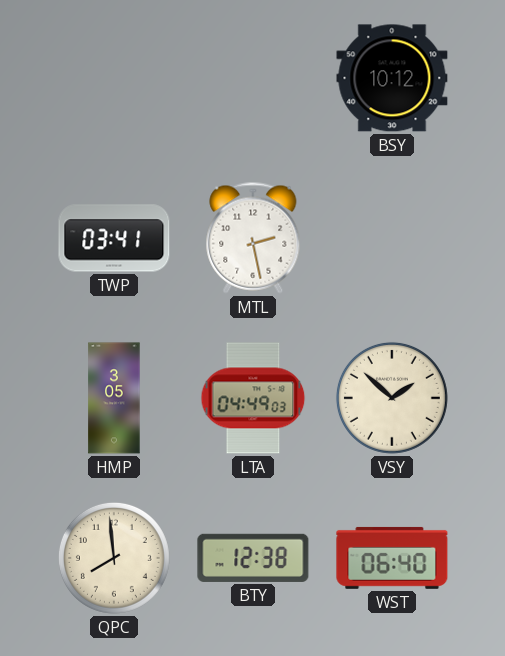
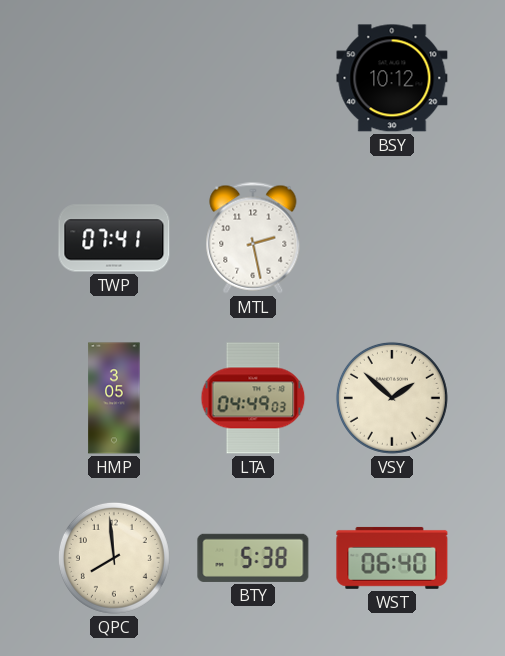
TWP: 03:41 -> 07:41
BTY: 12:38 -> 5:38
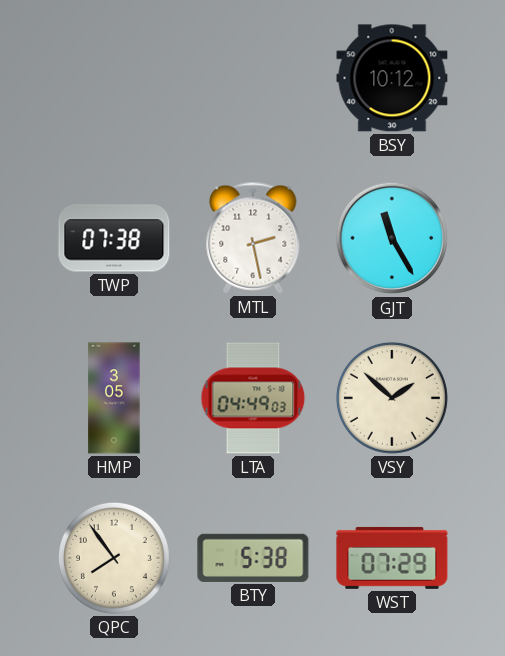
TWP: 07:41 -> 07:38
GJT: none -> 11:25
QPC: 7:59 -> 7:54
WST: 06:40 -> 07:29
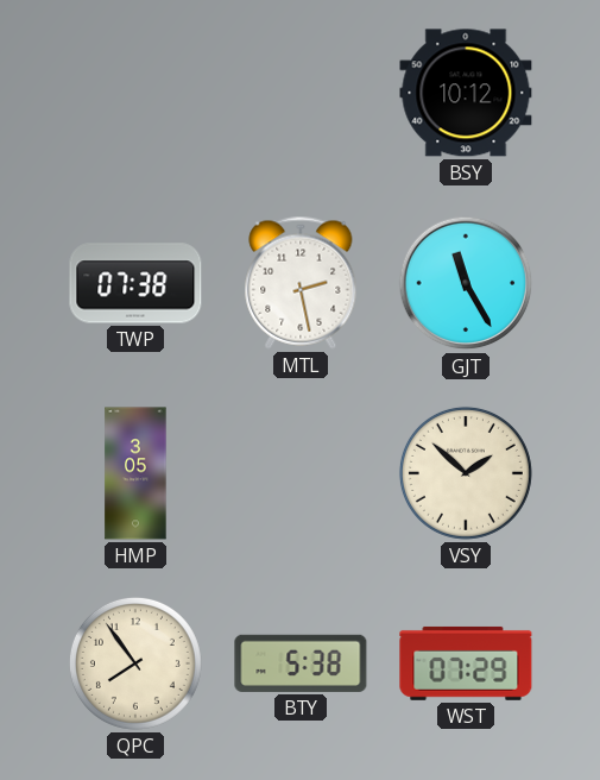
LTA: 04:49 -> none
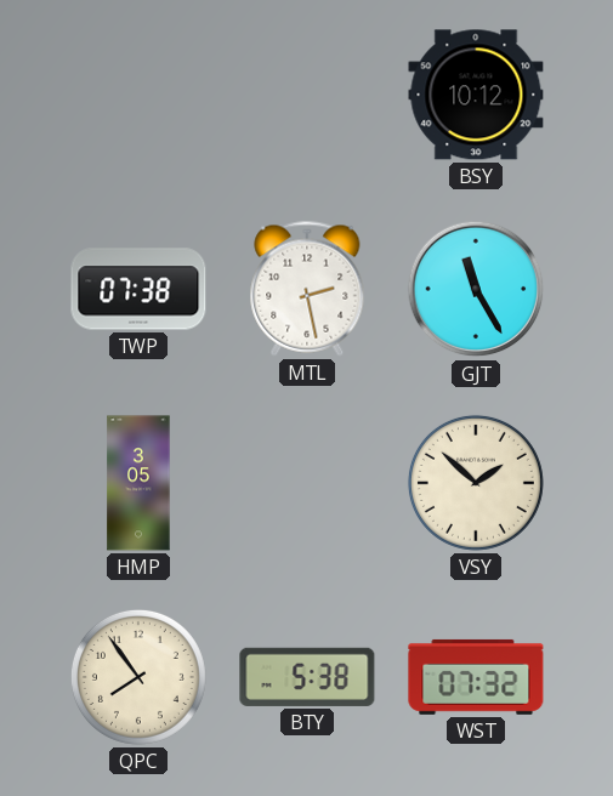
WST: 07:29 -> 07:32
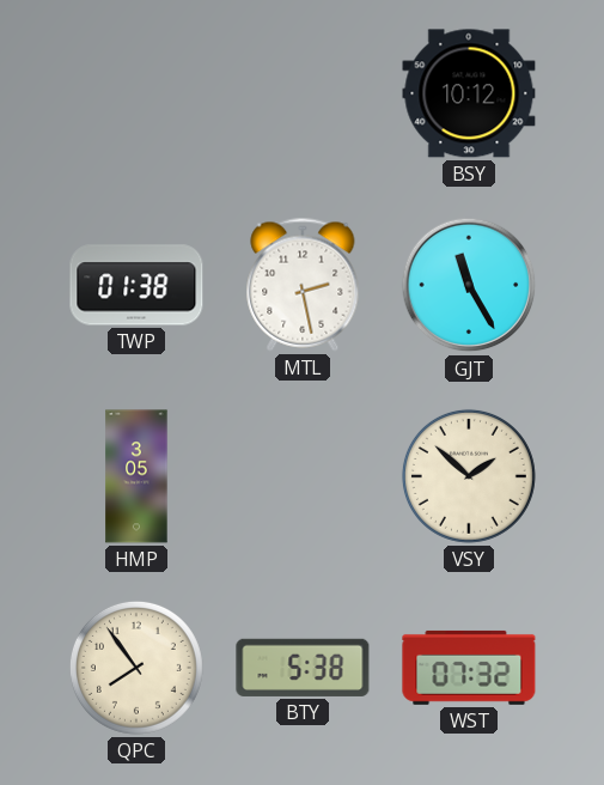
TWP: 07:38 -> 01:38
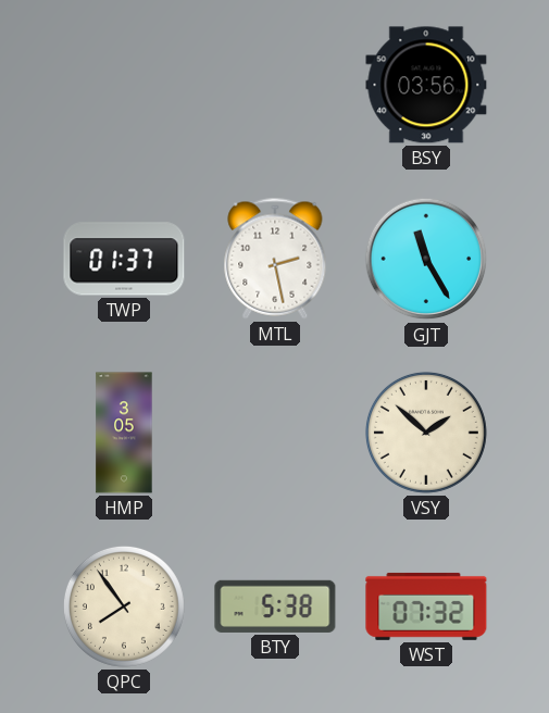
BSY: 10:12 -> 03:56
TWP: 01:38 -> 01:37
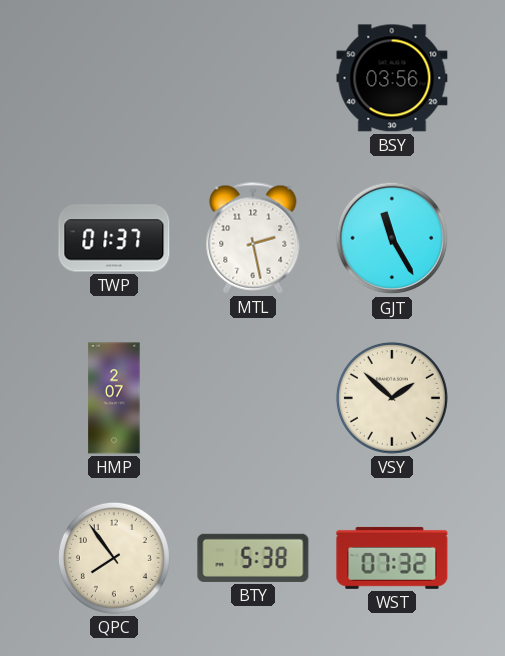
HMP: 3:05 -> 2:07
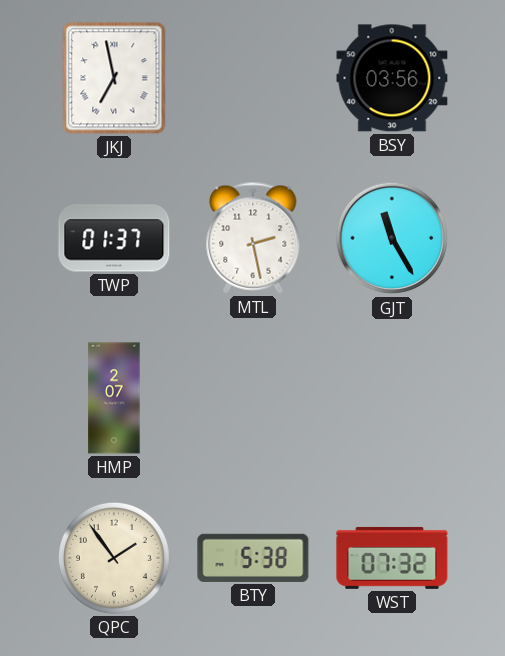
JKJ: none -> 6:58
VSY: 1:52 -> none
QPC: 7:54 -> 1:54
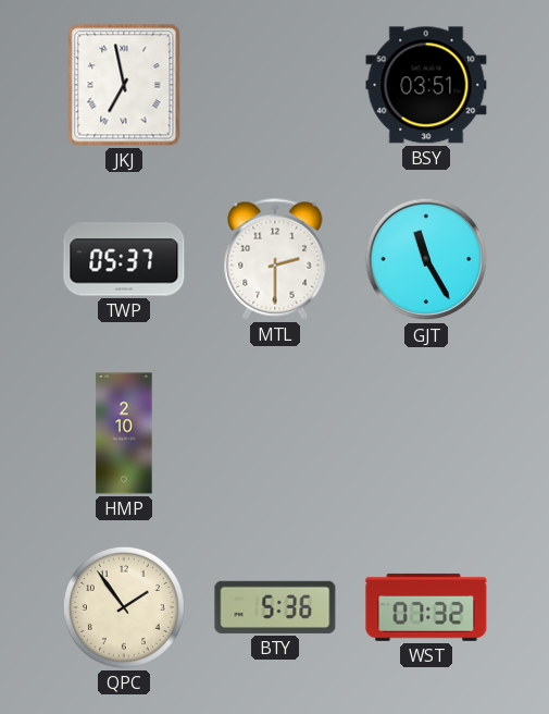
BSY: 03:56 -> 03:51
TWP: 01:37 -> 05:37
MTL: 2:28 -> 2:30
HMP: 2:07 -> 2:10
BTY: 5:38 -> 5:36
